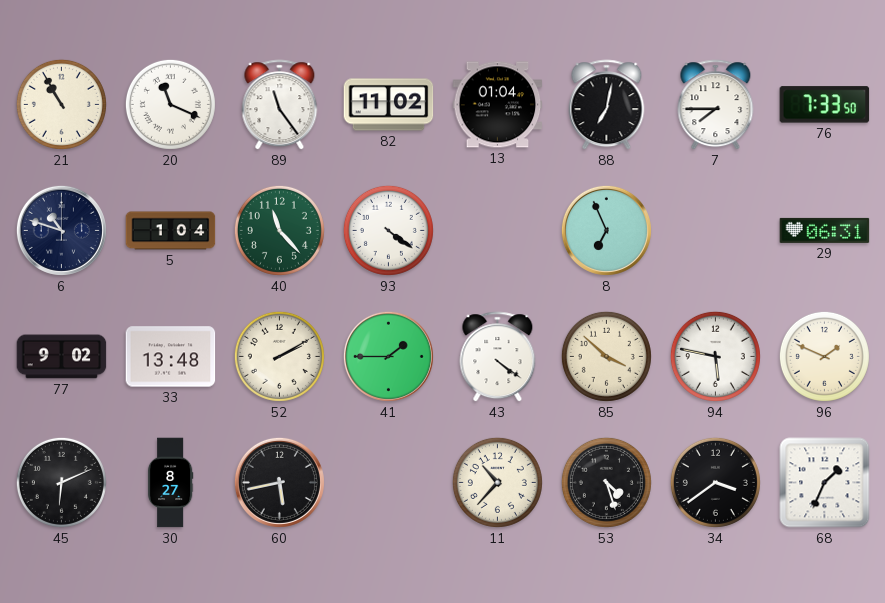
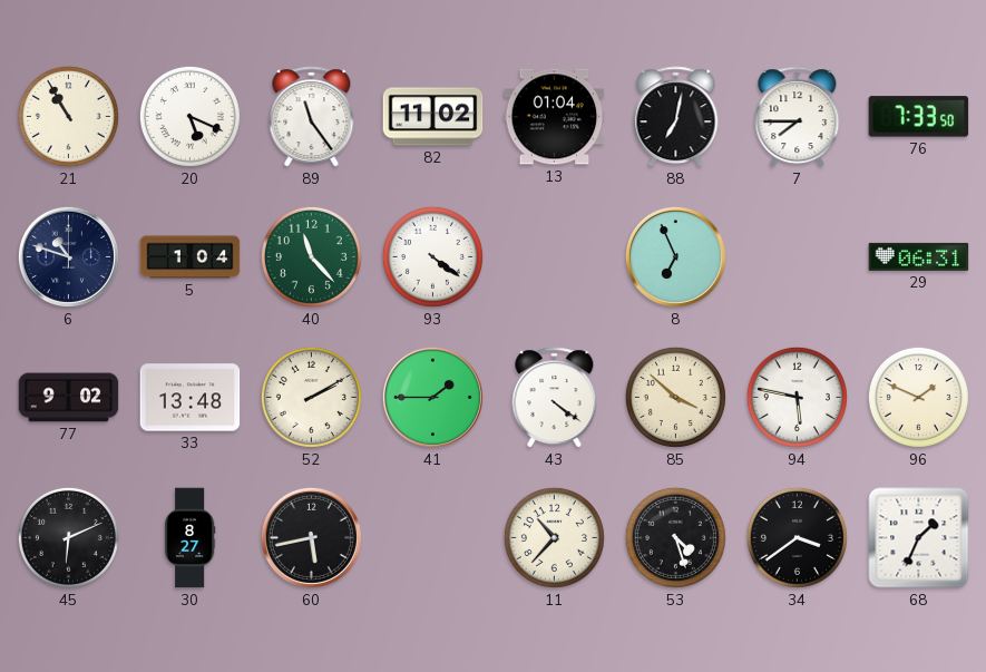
20: 11:19 -> 5:19
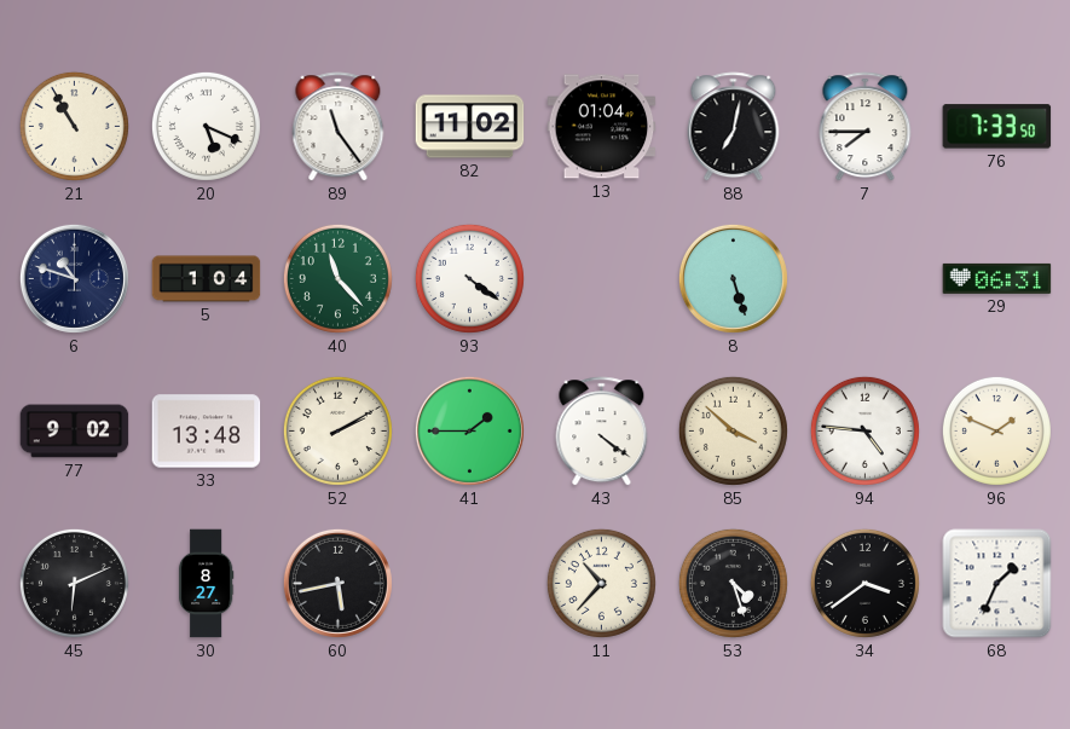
8: 6:56 -> 5:27
94: 5:47 -> 4:46
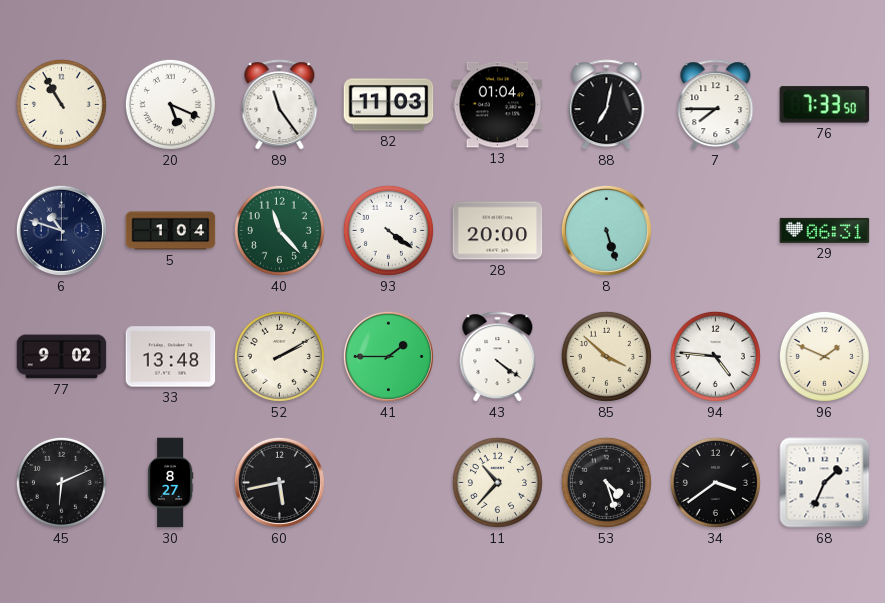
82: 11:02 -> 11:03
28: none -> 20:00
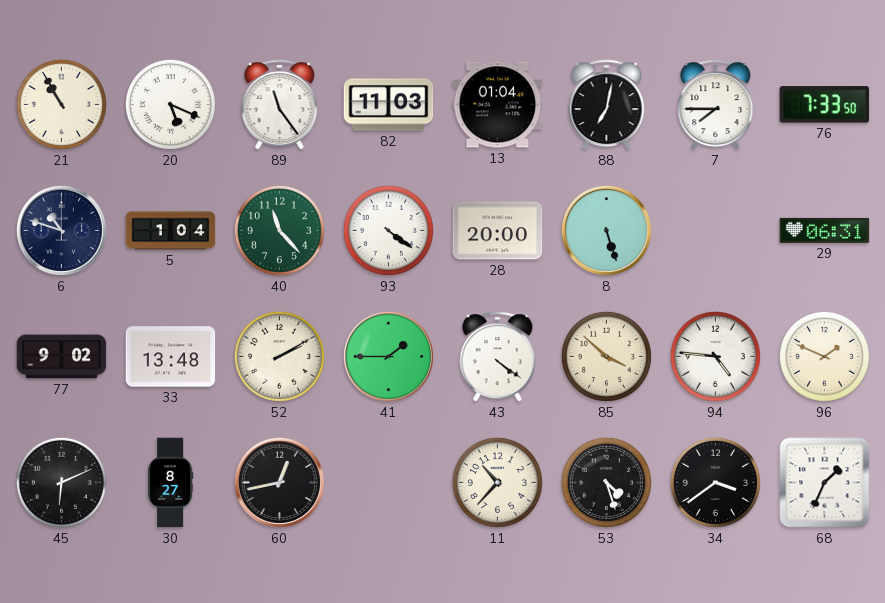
60: 5:43 -> 12:43
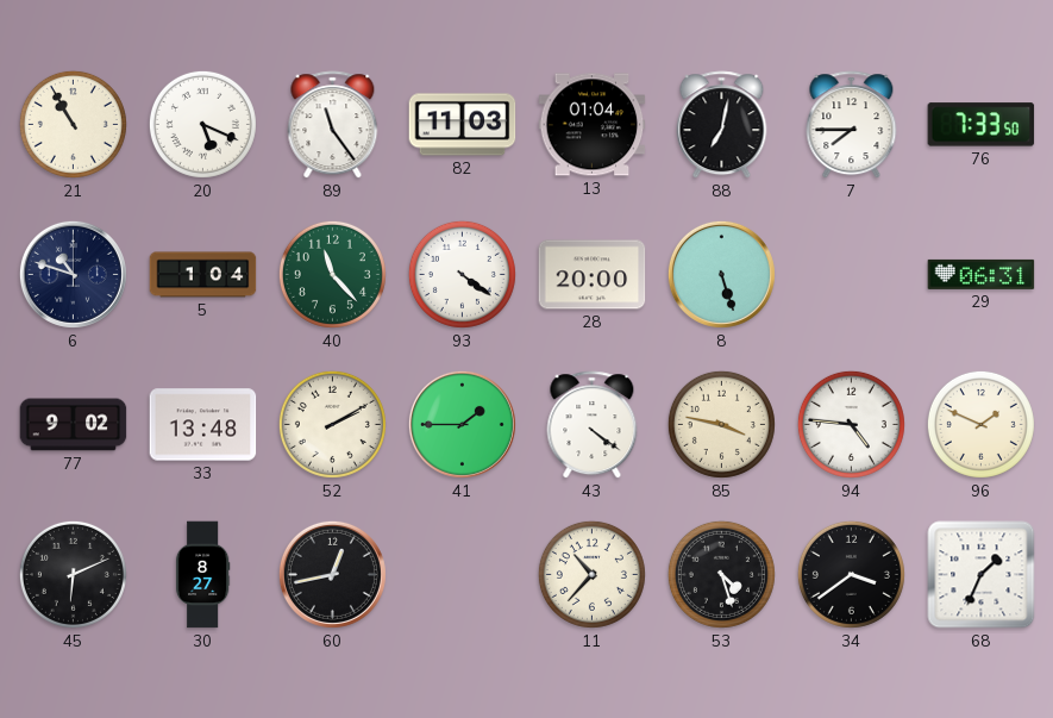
85: 3:52 -> 3:47
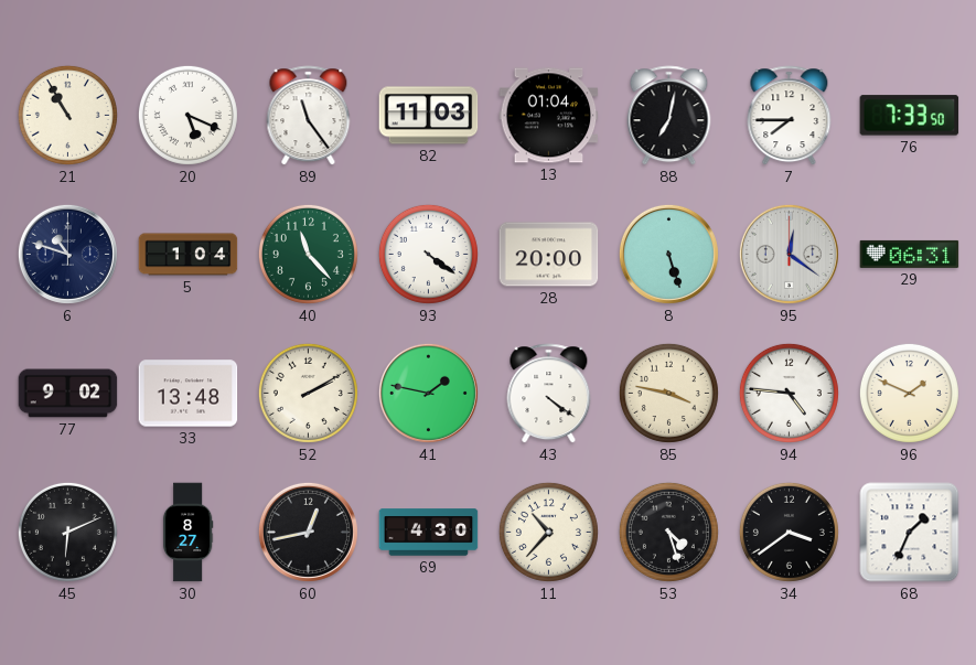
95: none -> 12:21
41: 1:45 -> 1:47
69: none -> 4:30
